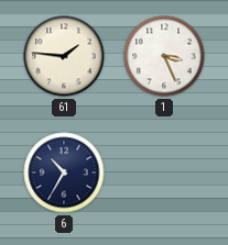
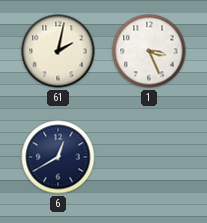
61: 1:46 -> 2:02
6: 10:35 -> 12:40
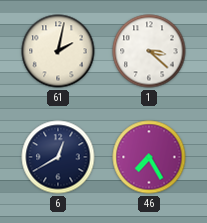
1: 3:26 -> 3:22
46: none -> 7:25
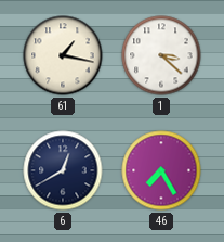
61: 2:02 -> 1:17
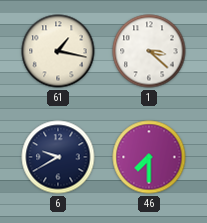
6: 12:40 -> 9:40
46: 7:25 -> 7:30
